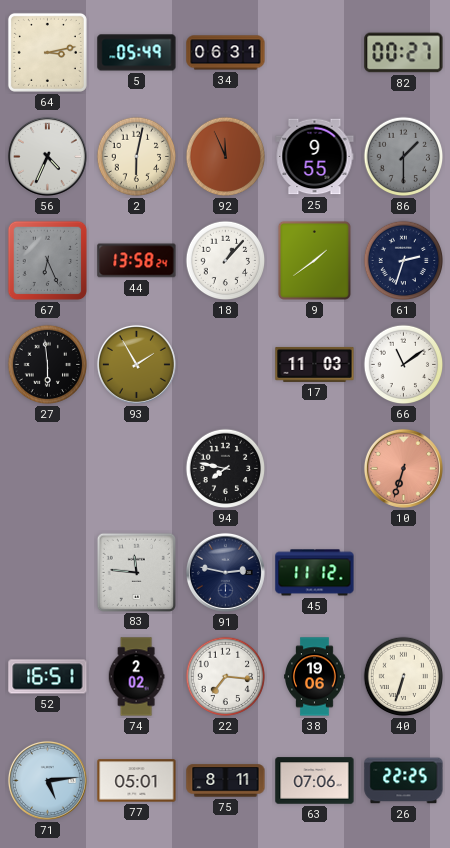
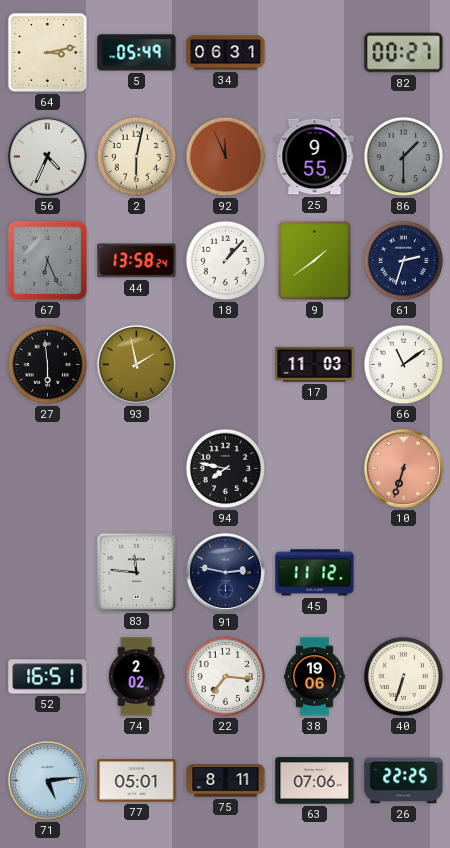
93: 1:55 -> 1:58
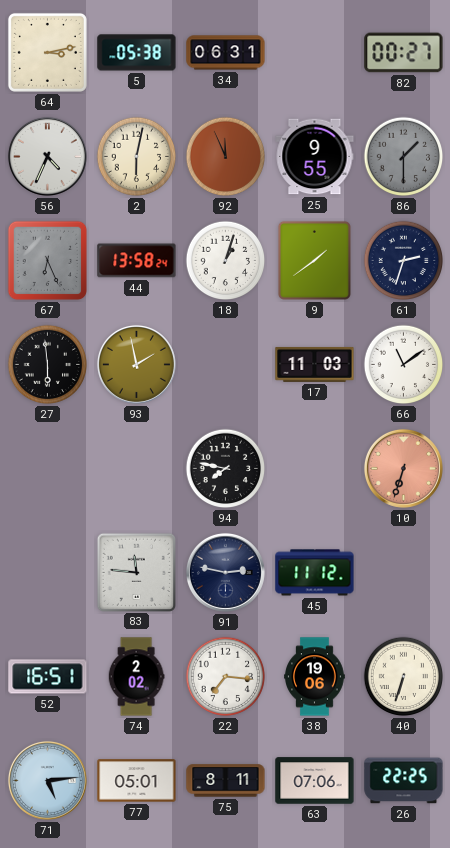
5: 05:49 -> 05:38
18: 1:07 -> 1:03
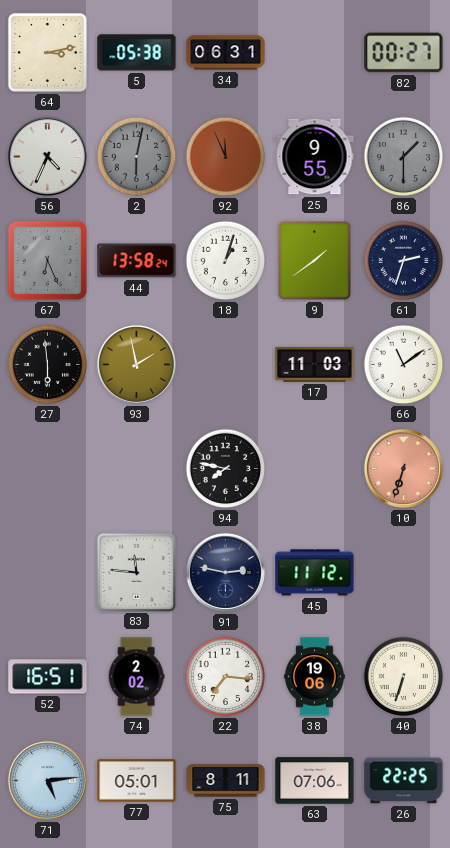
2 dial: cream -> grey
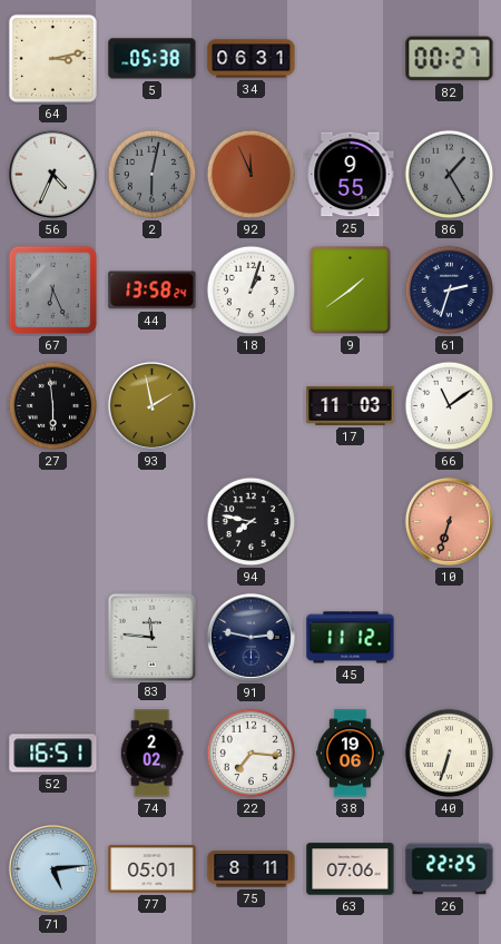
86: 1:30 -> 1:25
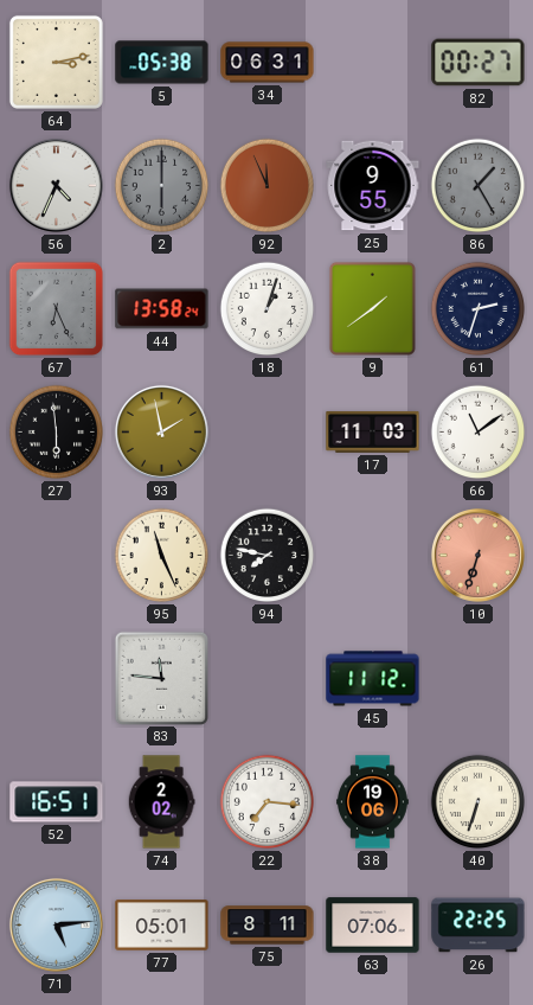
2: 6:02 -> 6:00
95: none -> 11:26
91: 2:47 -> none
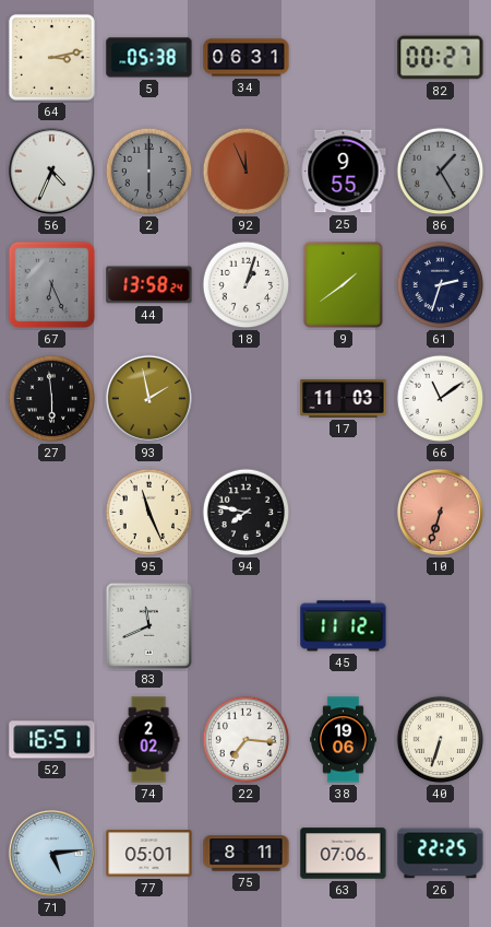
83: 11:46 -> 11:41
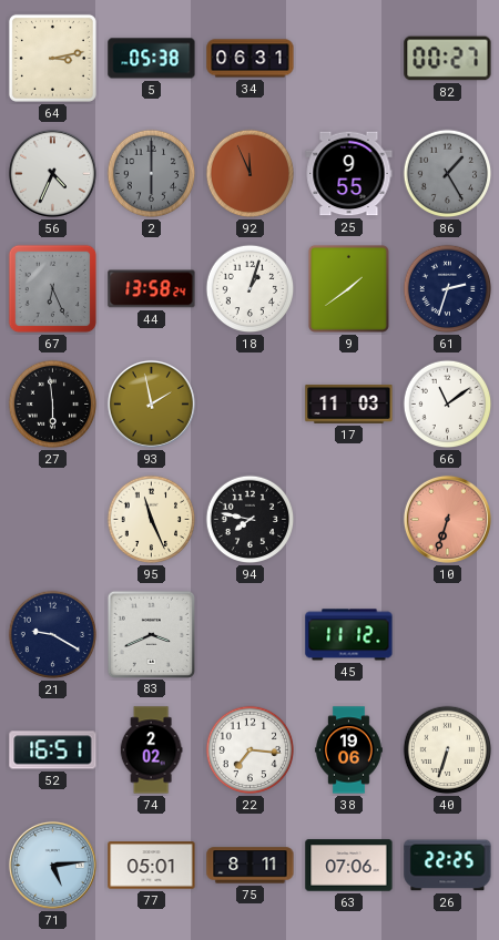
21: none -> 9:20
83: 11:41 -> 3:41
